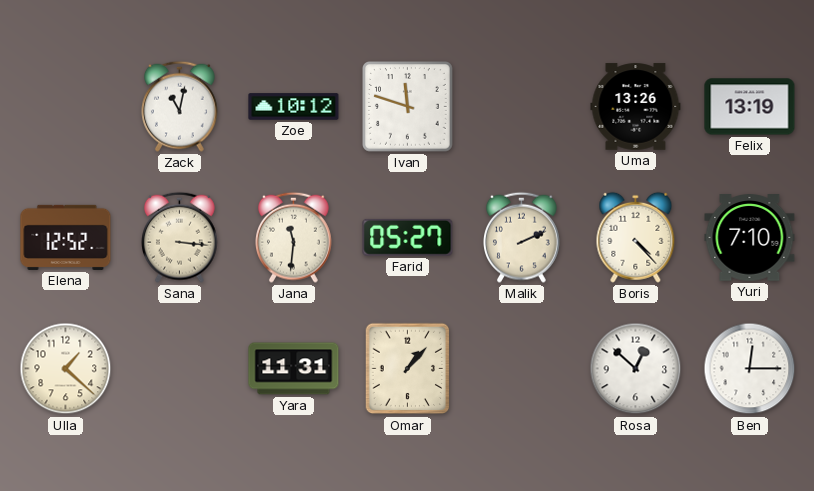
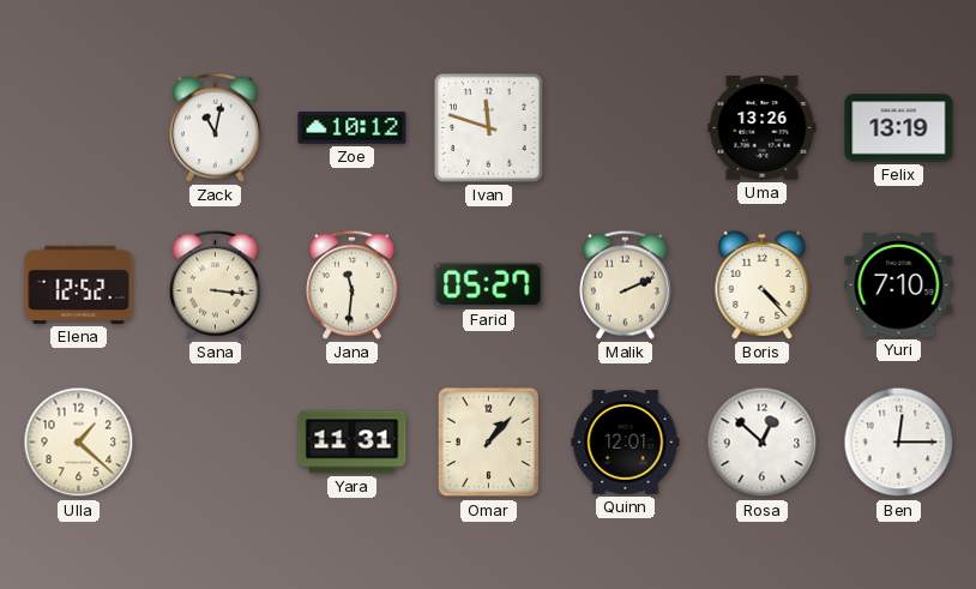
Quinn: none -> 12:01
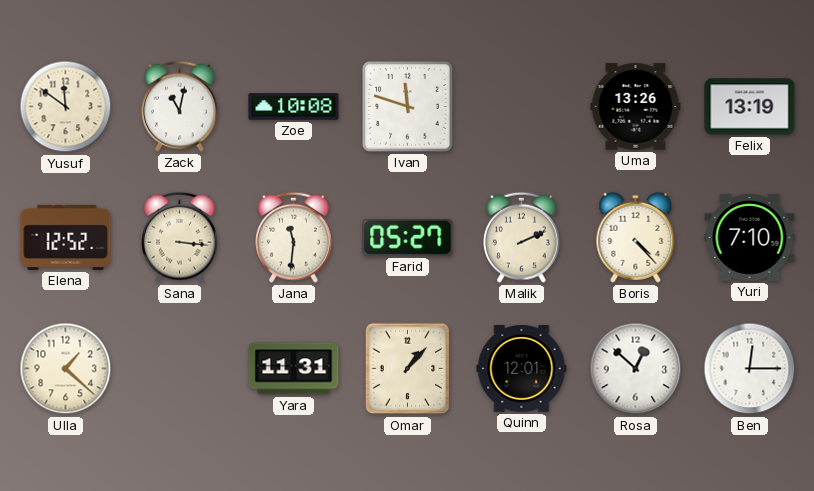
Yusuf: none -> 11:51
Zoe: 10:12 -> 10:08
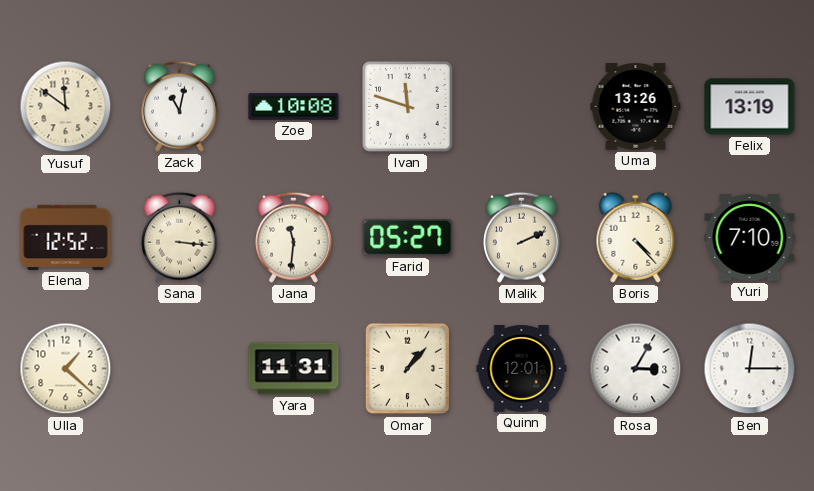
Rosa: 12:52 -> 3:05
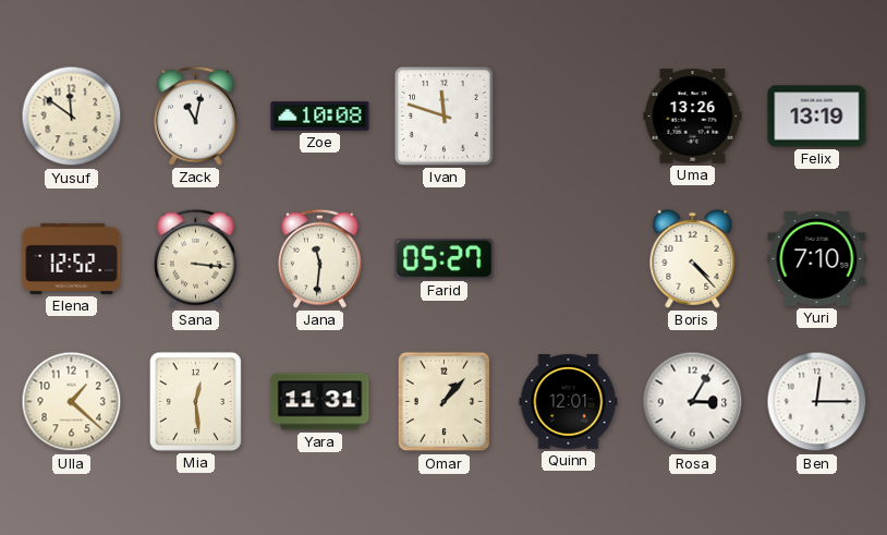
Malik: 2:11 -> none
Mia: none -> 12:29
